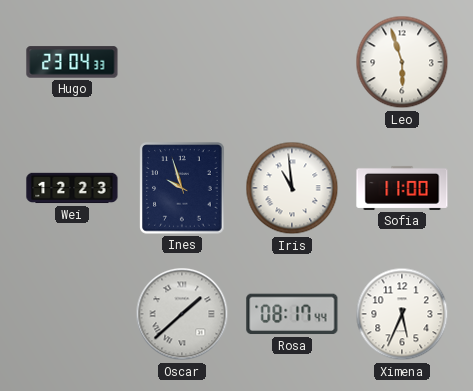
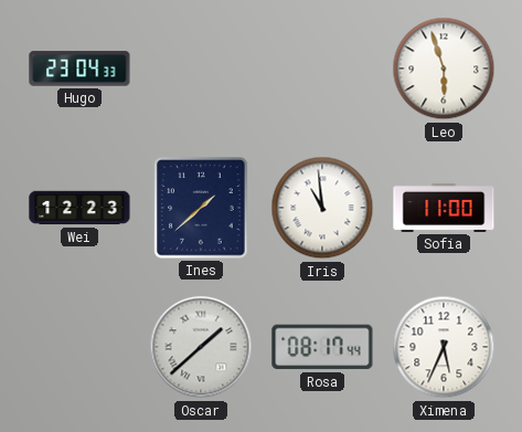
Ines: 9:57 -> 1:38
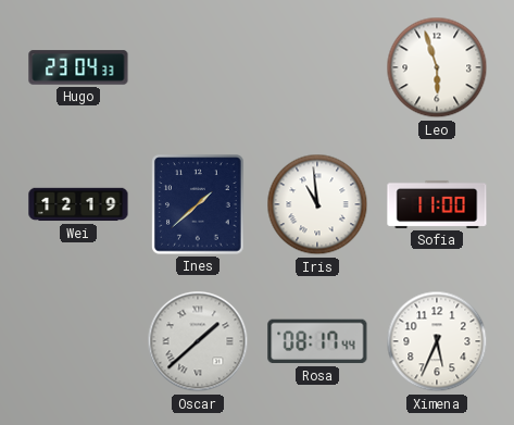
Wei: 12:23 -> 12:19
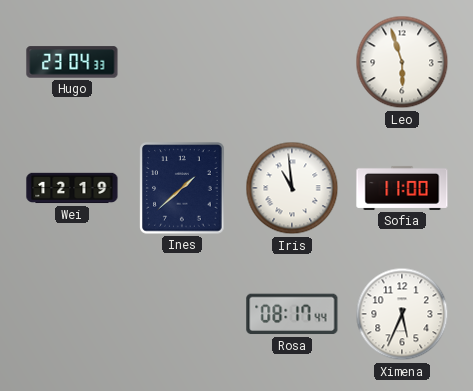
Oscar: 1:38 -> none
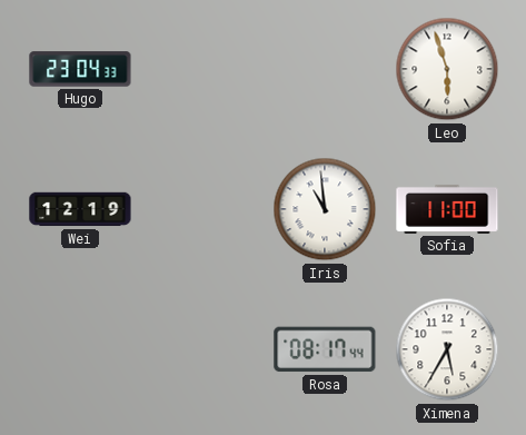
Ines: 1:38 -> none
Ximena: 5:34 -> 5:35
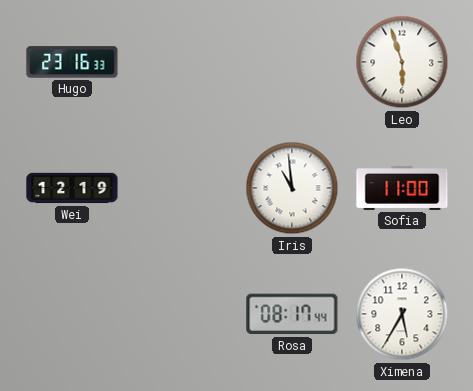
Hugo: 23:04 -> 23:16
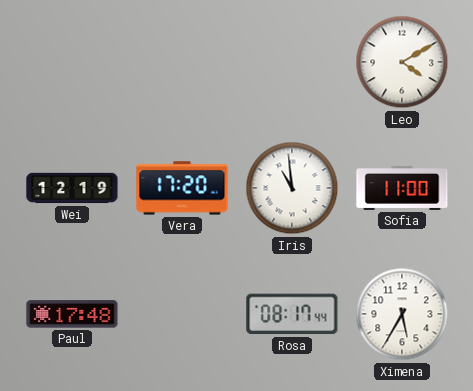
Hugo: 23:16 -> none
Leo: 5:57 -> 4:10
Vera: none -> 17:20
Paul: none -> 17:48
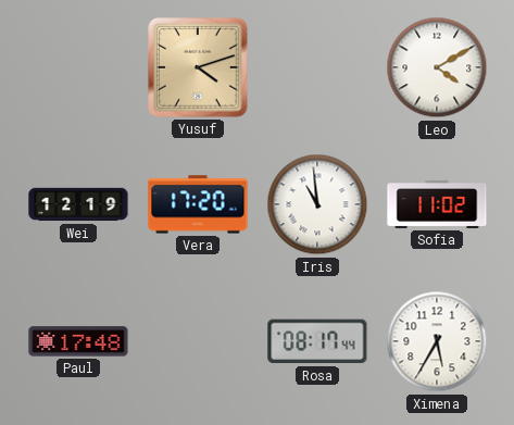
Yusuf: none -> 4:12
Sofia: 11:00 -> 11:02
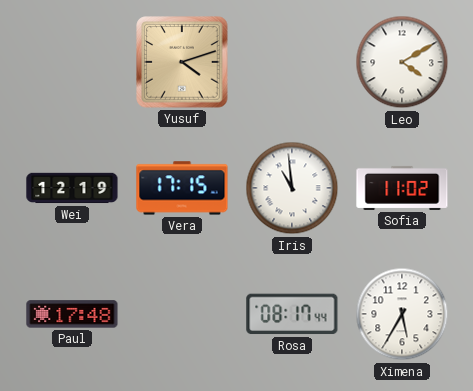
Vera: 17:20 -> 17:15
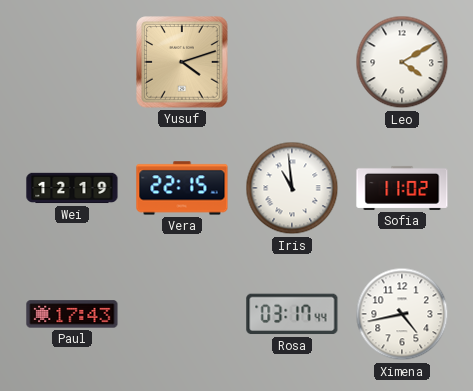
Vera: 17:15 -> 22:15
Paul: 17:48 -> 17:43
Rosa: 08:17 -> 03:17
Ximena: 5:35 -> 4:43
